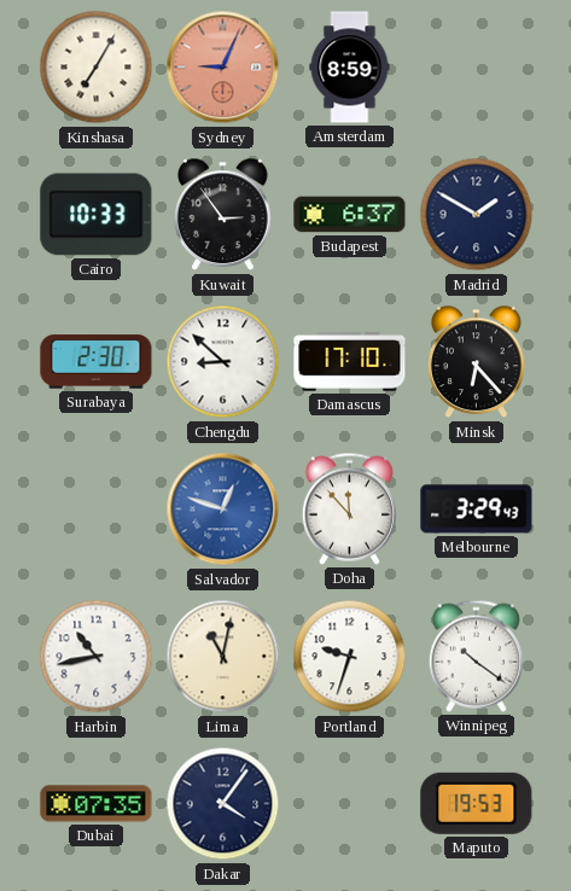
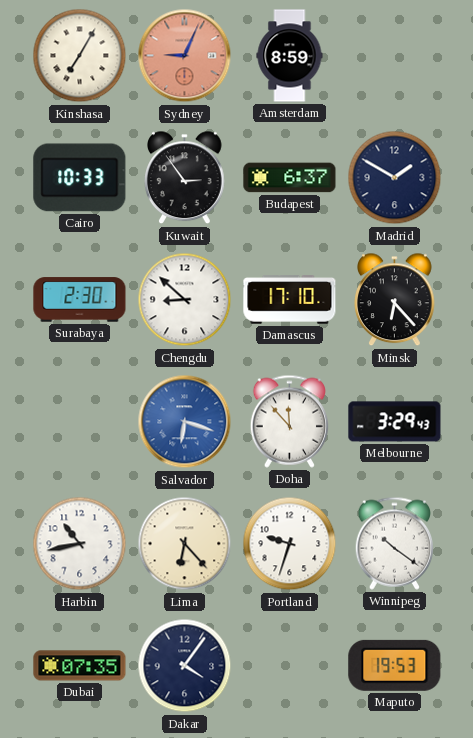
Salvador: 12:48 -> 6:18
Lima: 11:02 -> 6:23
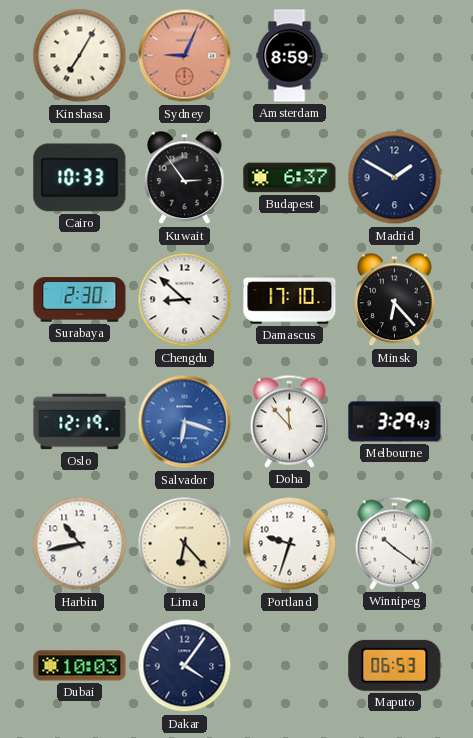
Oslo: none -> 12:19
Dubai: 07:35 -> 10:03
Maputo: 19:53 -> 06:53
